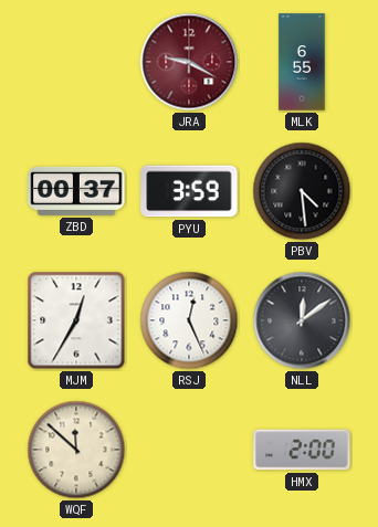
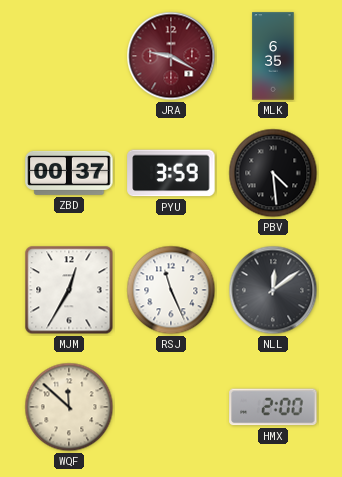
MLK: 6:55 -> 6:35
RSJ: 12:26 -> 11:26
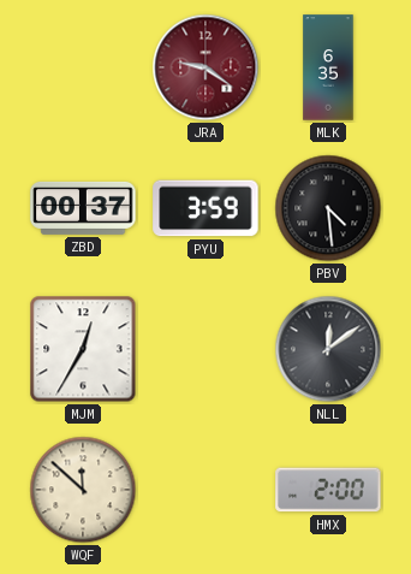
JRA: 9:20 -> 9:21
RSJ: 11:26 -> none
